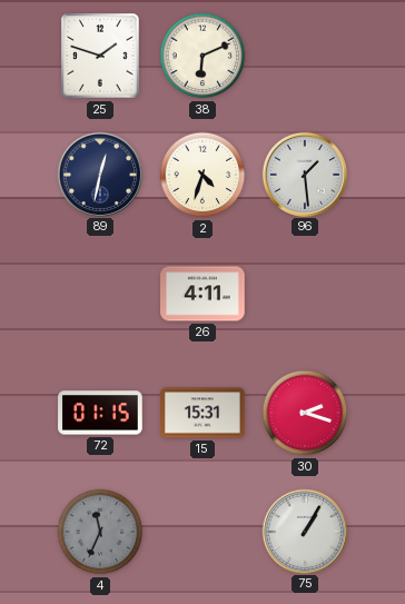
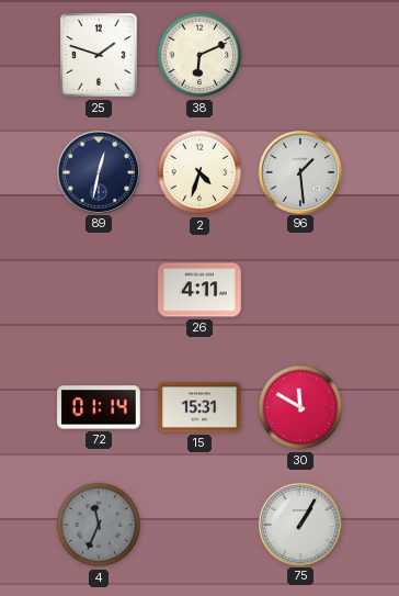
72: 01:15 -> 01:14
30: 2:18 -> 11:50
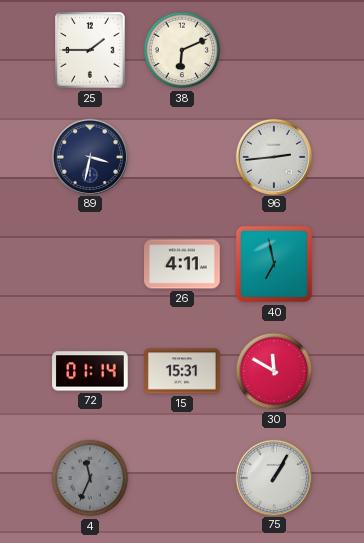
25: 1:48 -> 1:45
89: 12:32 -> 3:32
2: 4:33 -> none
96: 1:29 -> 2:44
40: none -> 6:58
